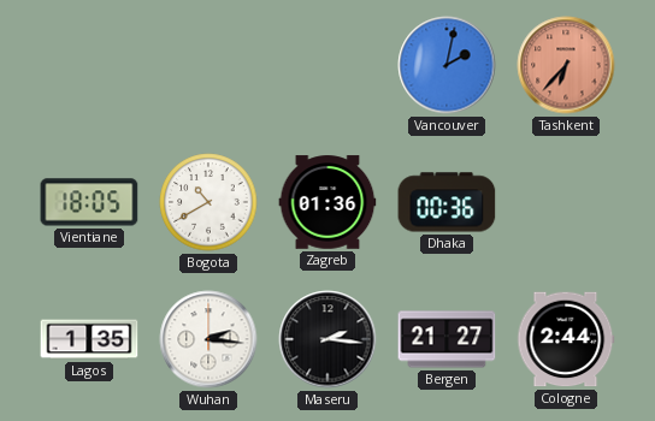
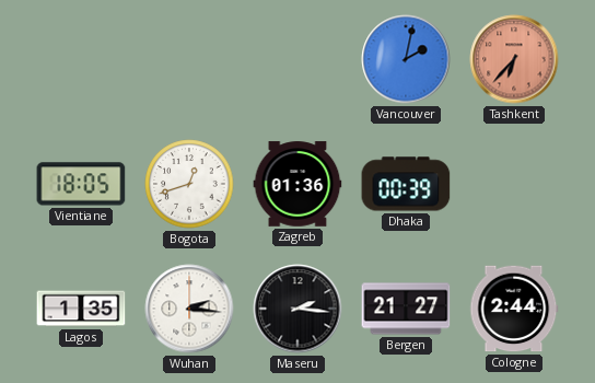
Bogota: 10:40 -> 12:42
Dhaka: 00:36 -> 00:39
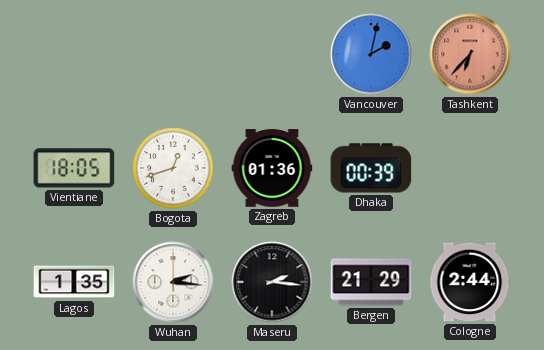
Bergen: 21:27 -> 21:29
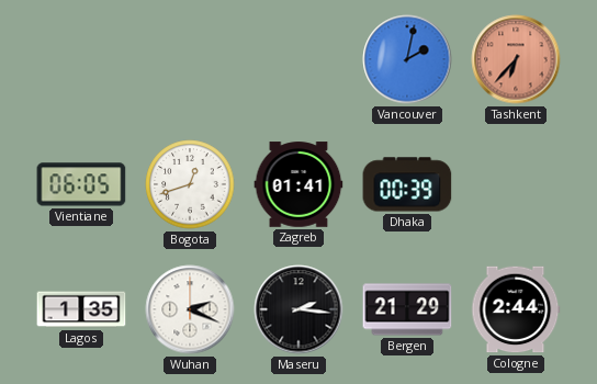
Vientiane: 18:05 -> 06:05
Zagreb: 01:36 -> 01:41
Wuhan: 2:16 -> 2:19
